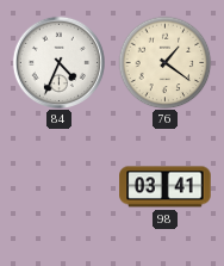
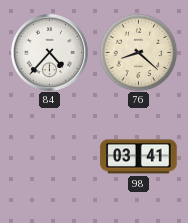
84: 4:34 -> 4:37
76: 1:21 -> 8:22
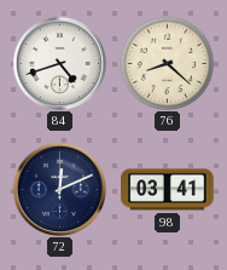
84: 4:37 -> 4:42
72: none -> 12:11
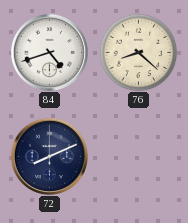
72: 12:11 -> 8:11
98: 03:41 -> none
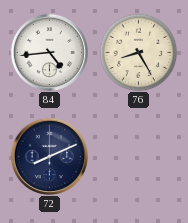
84: 4:42 -> 4:44
76: 8:22 -> 8:25
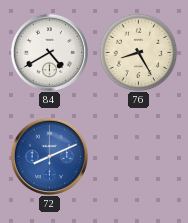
84: 4:44 -> 4:40
72 dial: navy -> blue
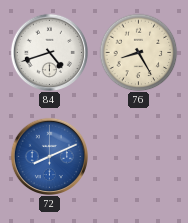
84: 4:40 -> 4:42
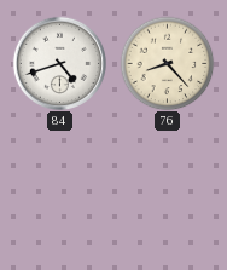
76: 8:25 -> 8:23
72: 8:11 -> none
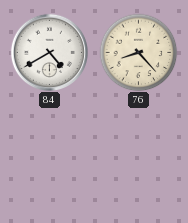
84: 4:42 -> 4:40
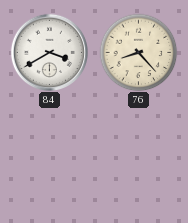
84: 4:40 -> 3:40
